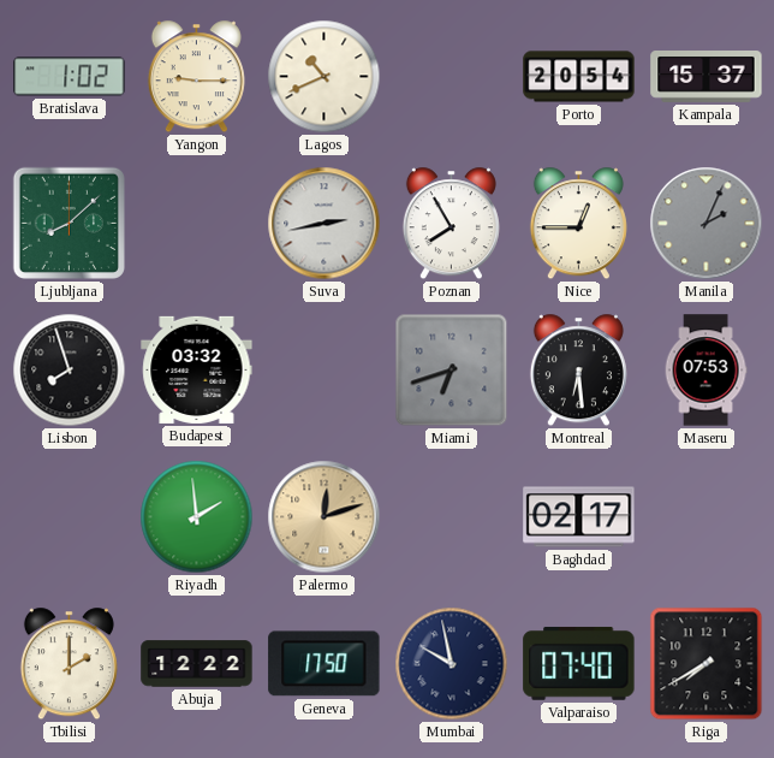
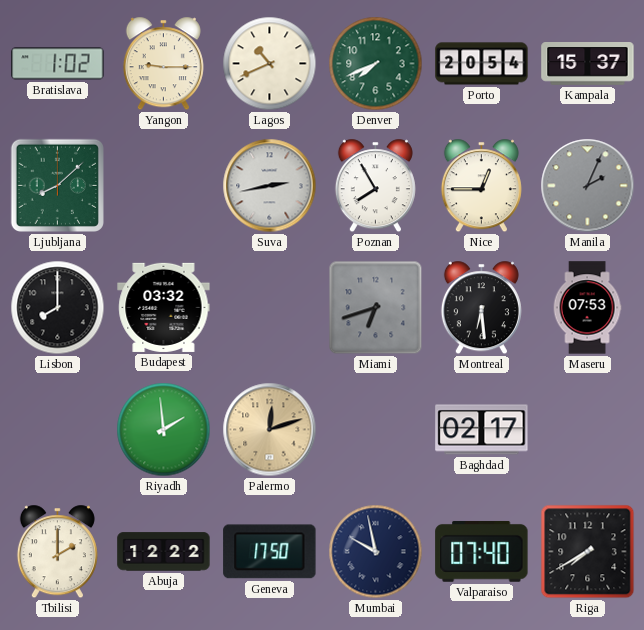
Denver: none -> 7:41
Lisbon: 7:57 -> 8:00
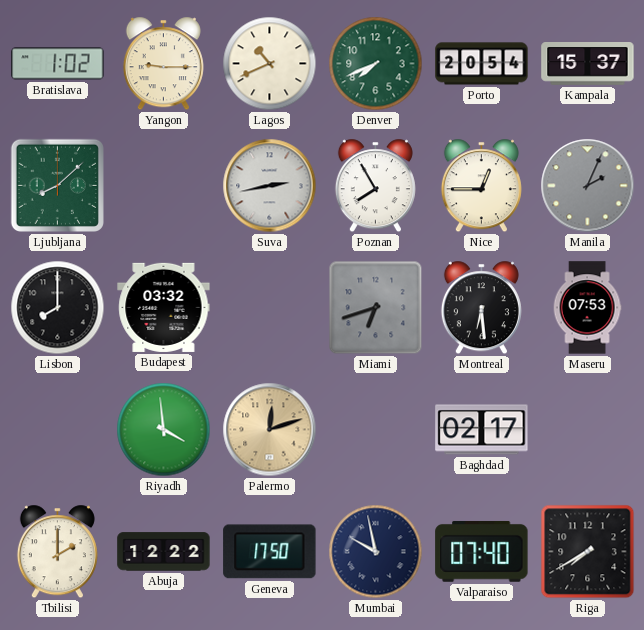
Riyadh: 1:59 -> 3:59
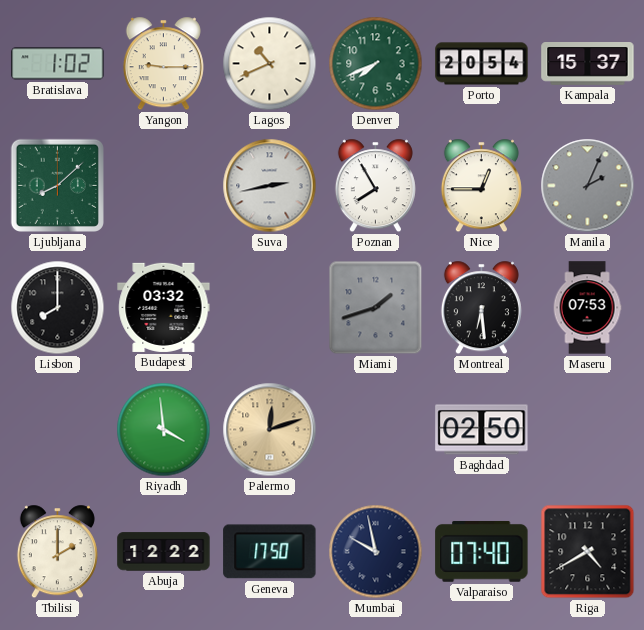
Miami: 6:42 -> 1:42
Baghdad: 02:17 -> 02:50
Riga: 7:40 -> 4:40
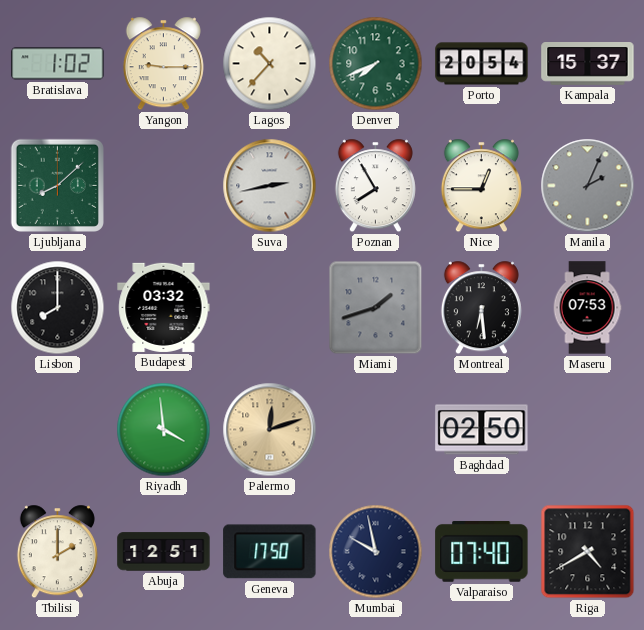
Lagos: 10:41 -> 10:37
Abuja: 12:22 -> 12:51
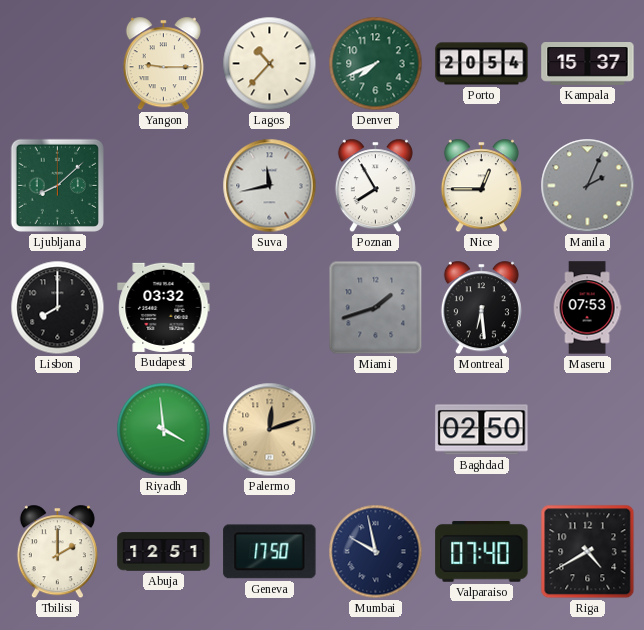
Bratislava: 1:02 -> none
Suva: 2:43 -> 11:43
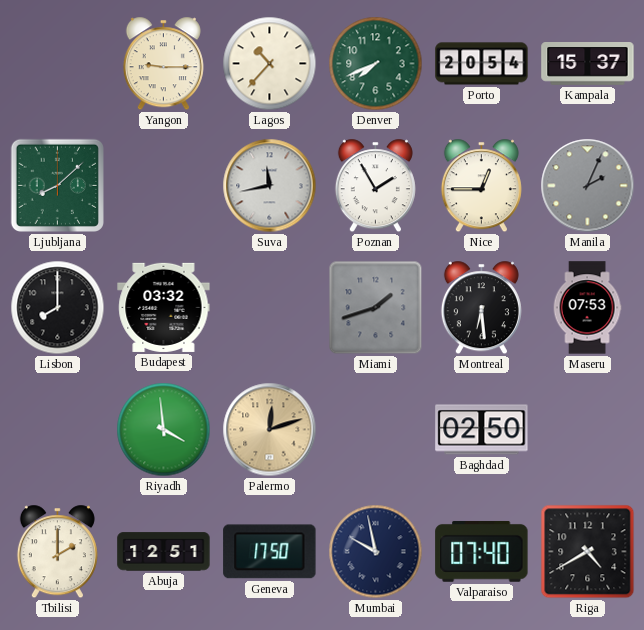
Poznan: 7:55 -> 1:55
